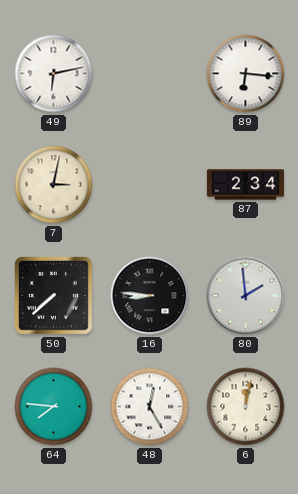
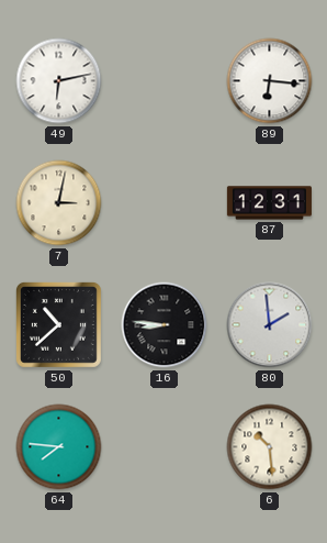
87: 2:34 -> 12:31
50: 7:38 -> 10:38
48: 12:25 -> none
6: 12:02 -> 10:29
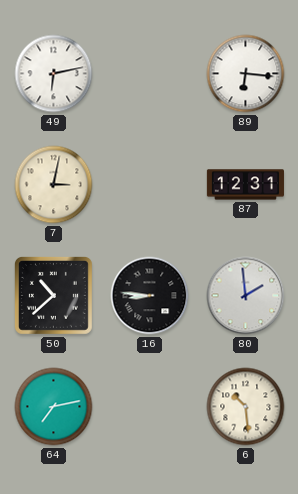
64: 7:46 -> 7:13
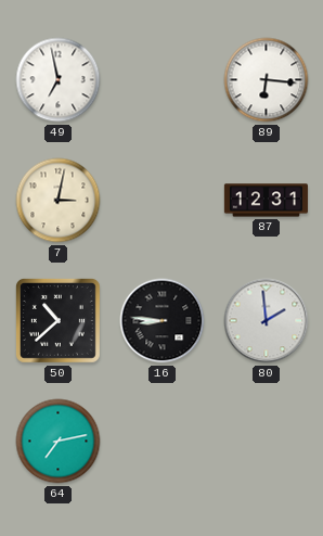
49: 6:13 -> 6:58
6: 10:29 -> none
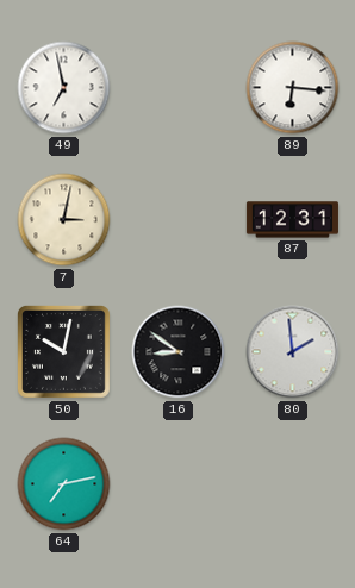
50: 10:38 -> 10:02
16: 8:46 -> 8:51
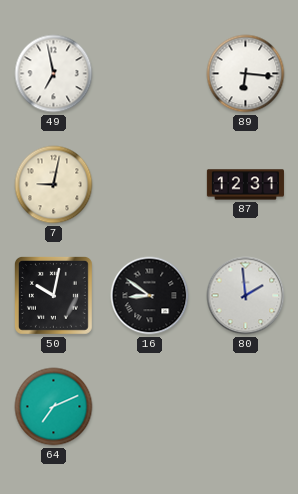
7: 3:02 -> 9:02
64: 7:13 -> 7:11
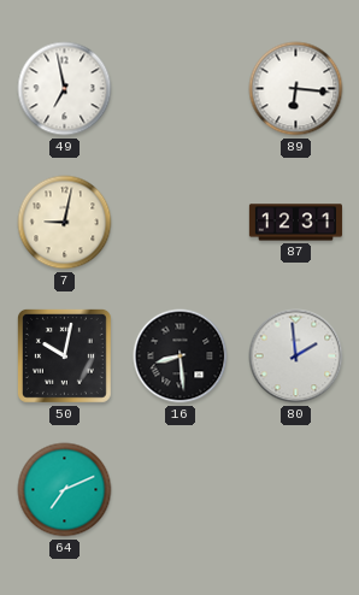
16: 8:51 -> 8:29
